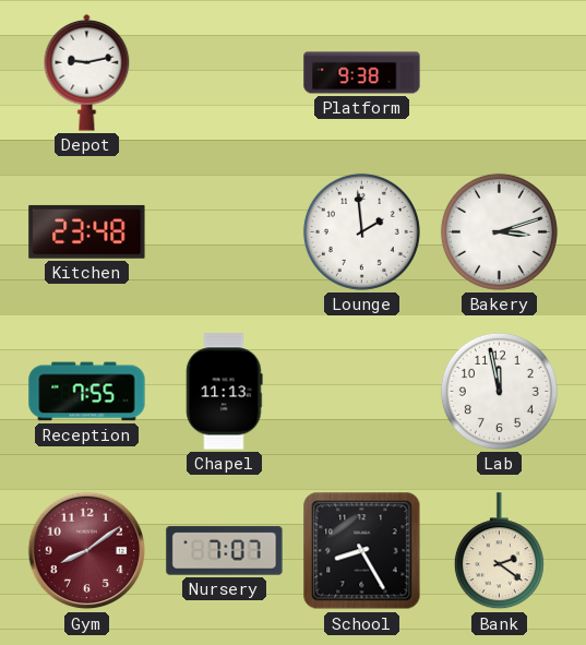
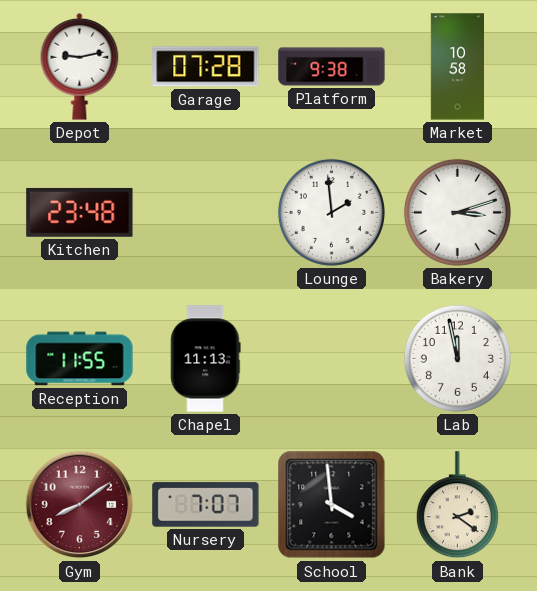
Garage: none -> 07:28
Market: none -> 10:58
Reception: 7:55 -> 11:55
School: 8:25 -> 3:59
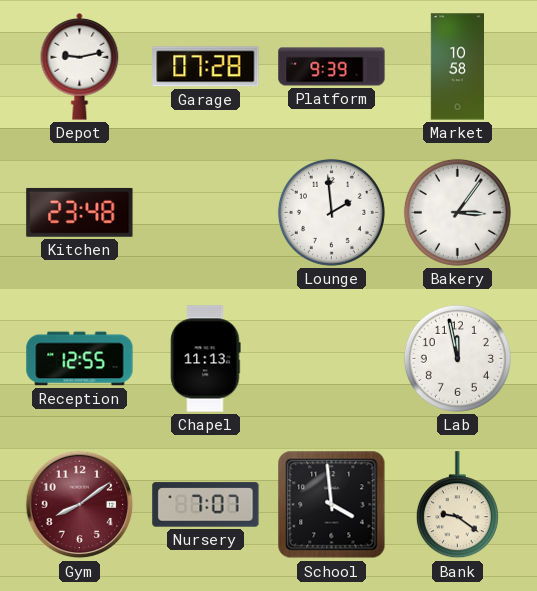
Platform: 9:38 -> 9:39
Bakery: 3:12 -> 3:06
Reception: 11:55 -> 12:55
Bank: 2:21 -> 9:21
